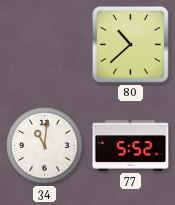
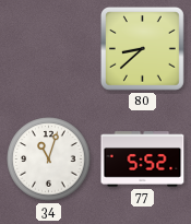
80: 10:38 -> 8:38
34: 11:01 -> 11:03
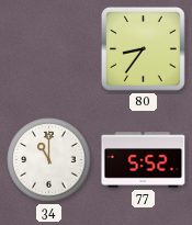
80: 8:38 -> 8:36
34: 11:03 -> 11:00
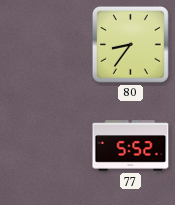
34: 11:00 -> none
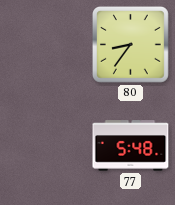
77: 5:52 -> 5:48
